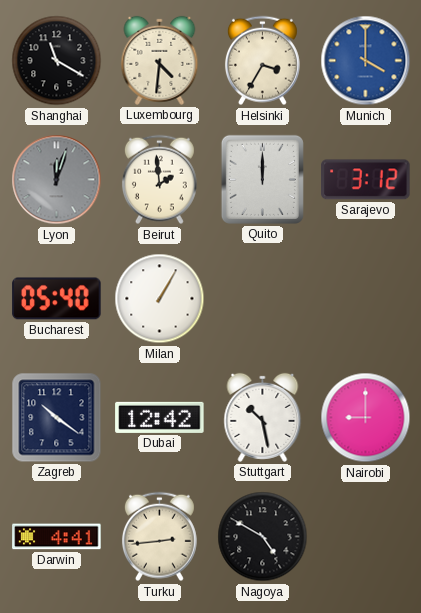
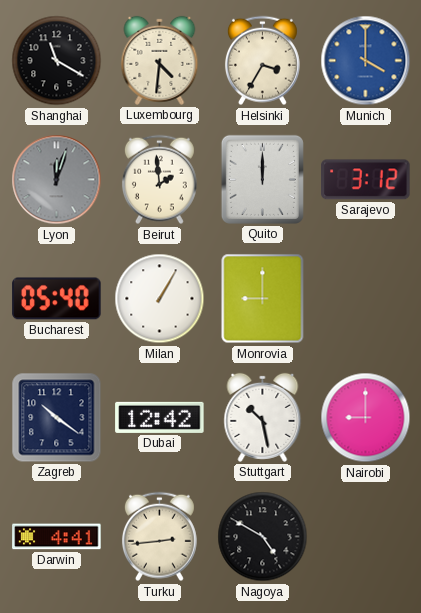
Monrovia: none -> 9:00
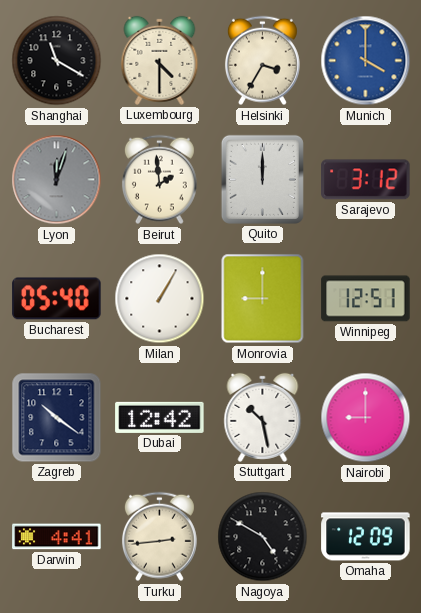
Luxembourg: 4:31 -> 4:30
Winnipeg: none -> 12:51
Omaha: none -> 12:09
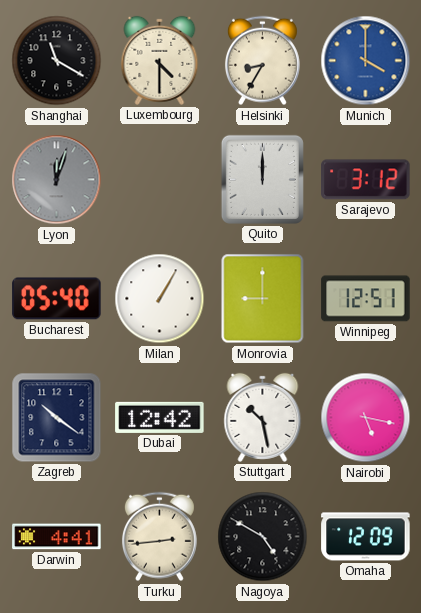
Helsinki: 3:35 -> 8:35
Beirut: 1:59 -> none
Nairobi: 9:00 -> 5:17
